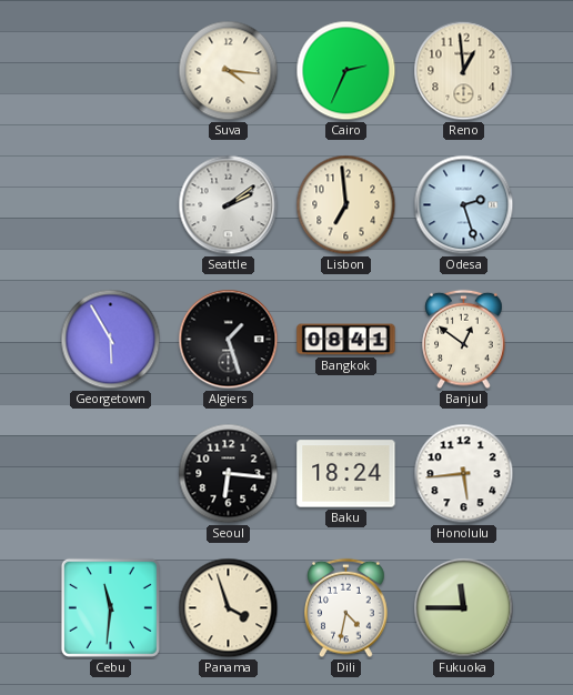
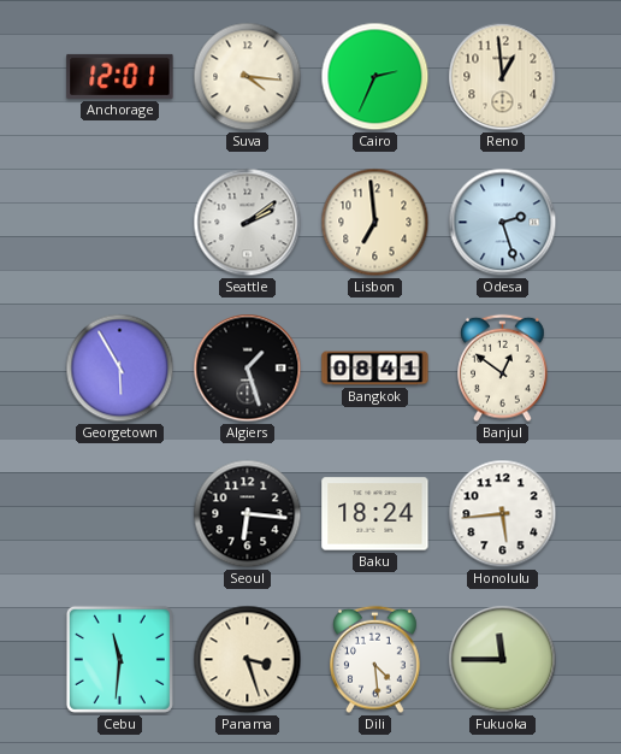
Anchorage: none -> 12:01
Panama: 3:57 -> 3:27
Dili: 4:32 -> 4:29
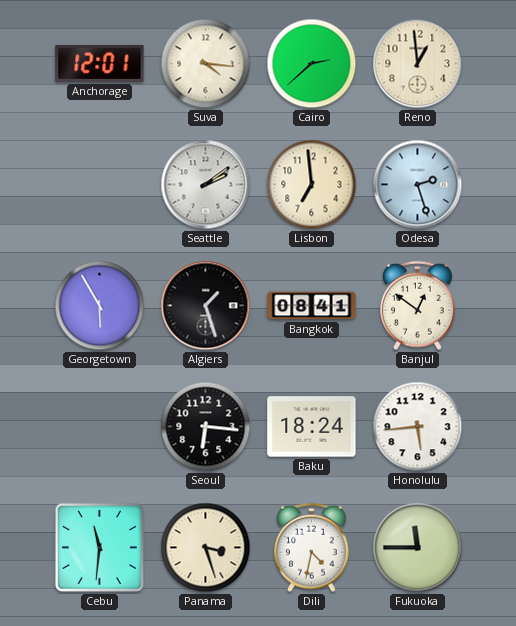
Cairo: 2:34 -> 2:38
Dili: 4:29 -> 4:32
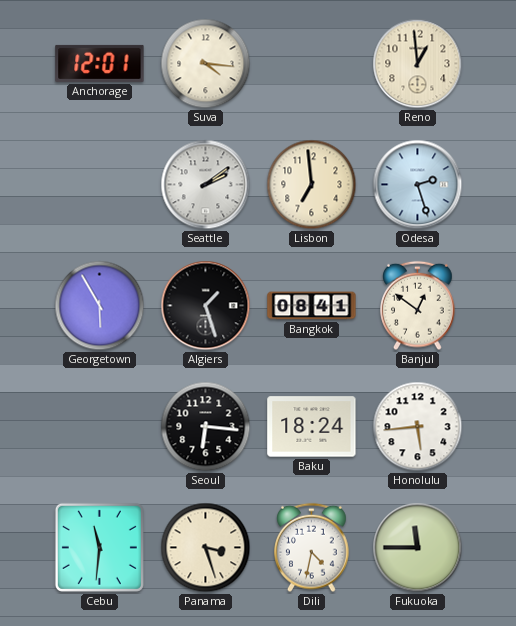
Cairo: 2:38 -> none
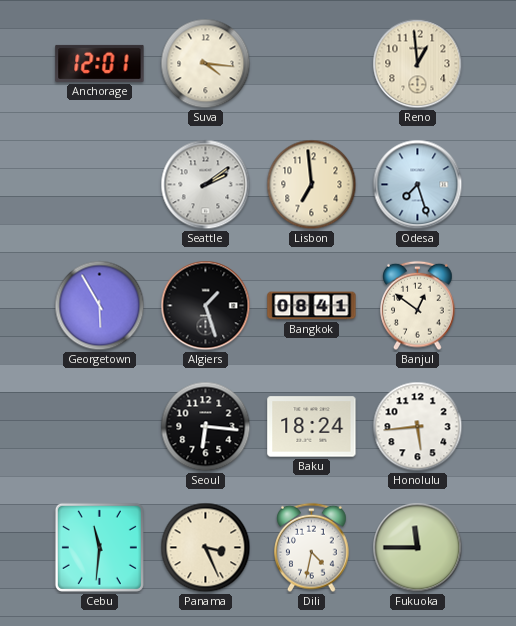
Odesa: 2:27 -> 7:27
Panama: 3:27 -> 3:26
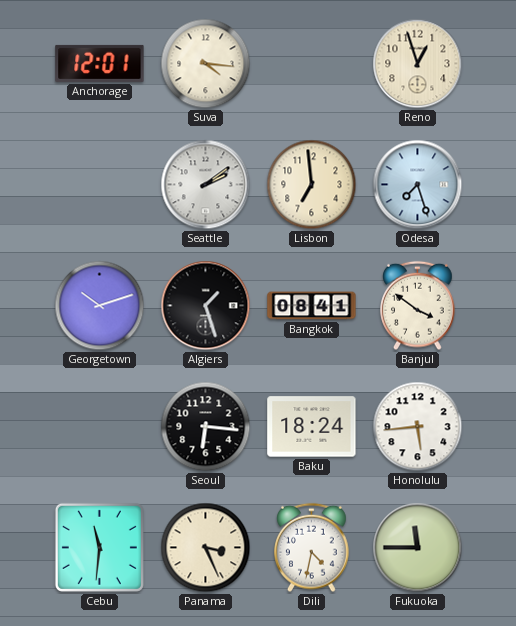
Reno: 12:59 -> 12:57
Georgetown: 5:55 -> 10:12
Banjul: 12:51 -> 3:51
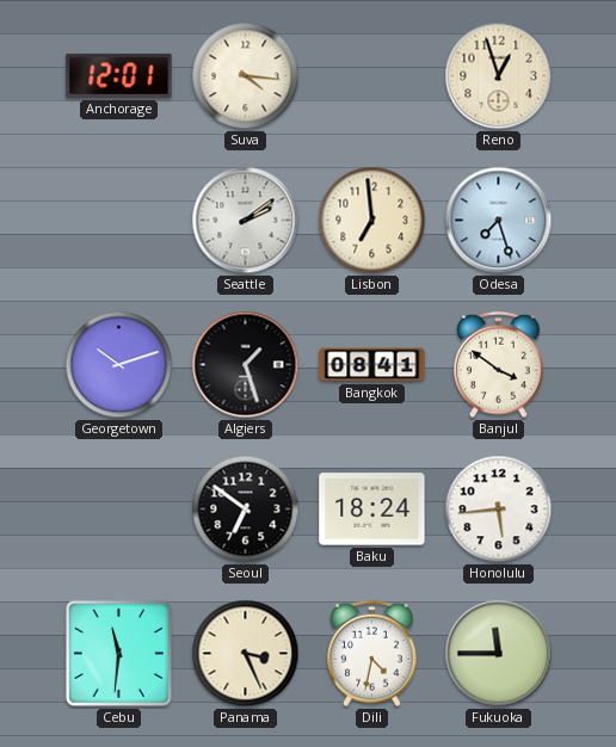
Seoul: 6:16 -> 6:51
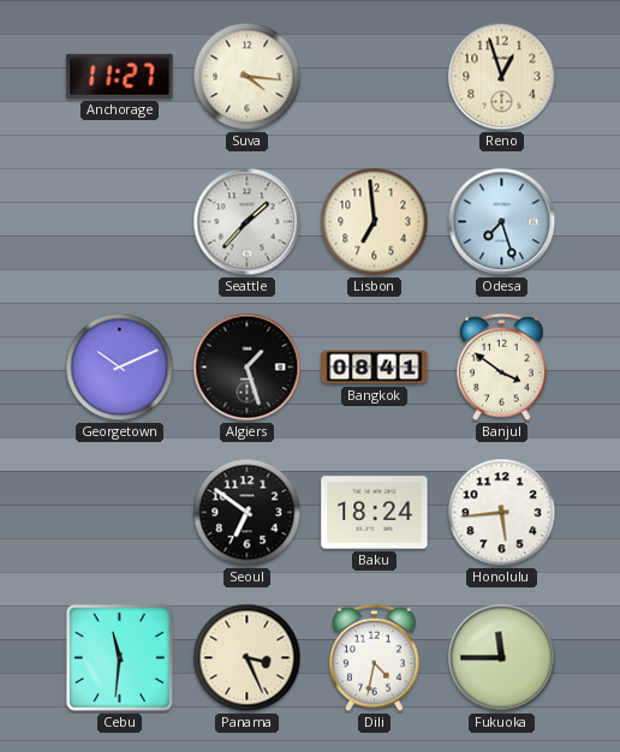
Anchorage: 12:01 -> 11:27
Seattle: 2:09 -> 1:37
Georgetown: 10:12 -> 10:11
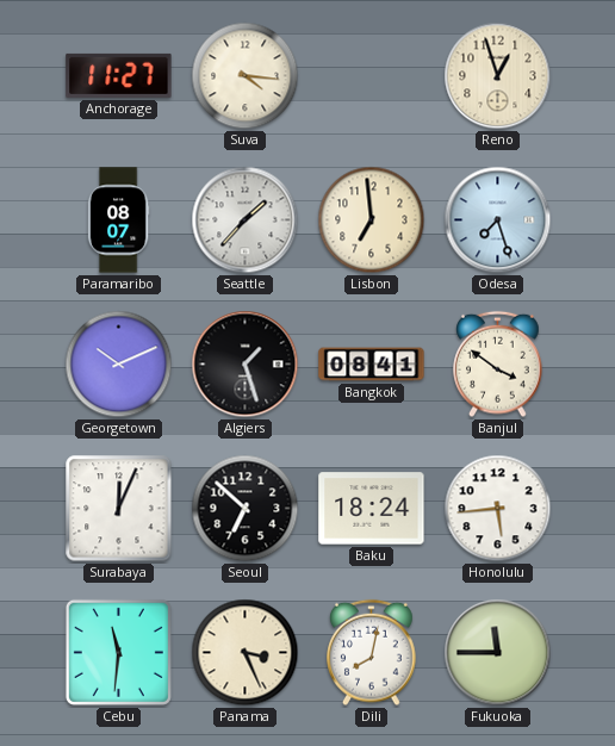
Paramaribo: none -> 08:07
Surabaya: none -> 12:04
Seoul: 6:51 -> 6:52
Dili: 4:32 -> 8:02
